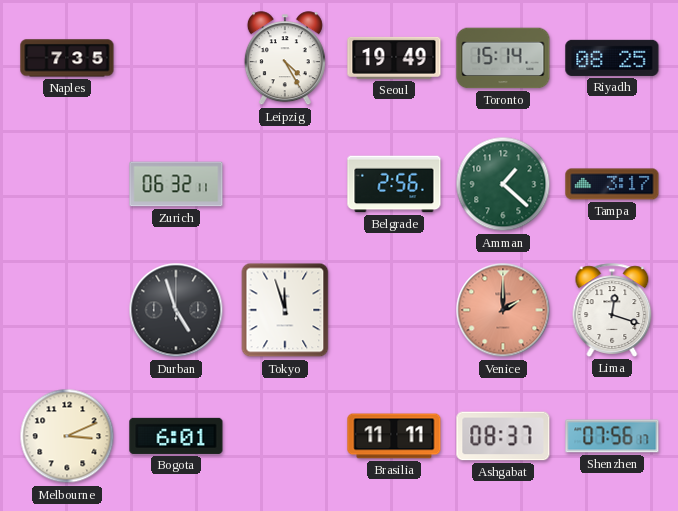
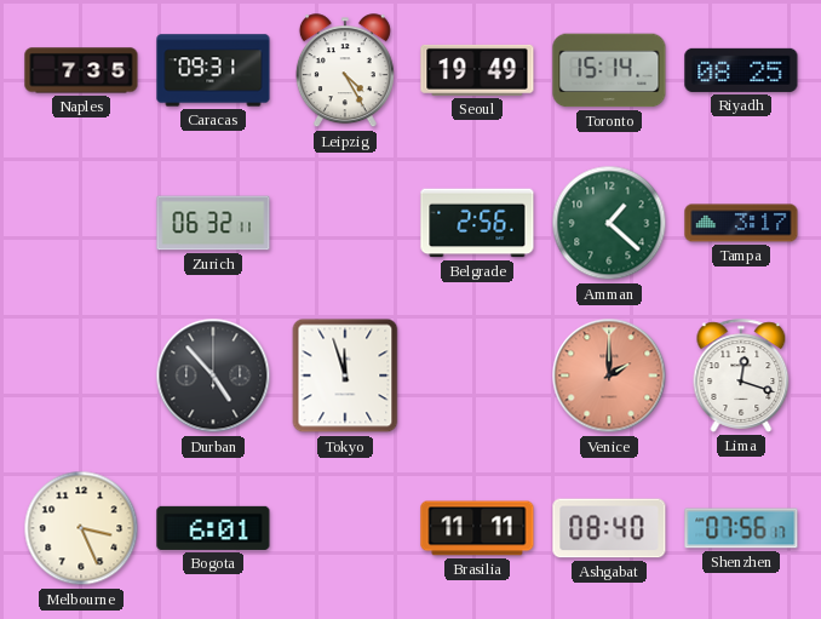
Caracas: none -> 09:31
Durban: 4:57 -> 4:53
Melbourne: 3:11 -> 3:26
Ashgabat: 08:37 -> 08:40
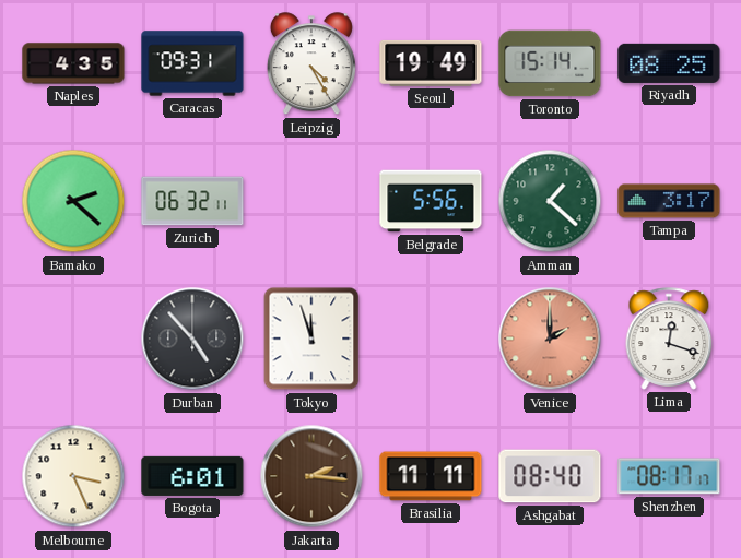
Naples: 7:35 -> 4:35
Bamako: none -> 2:22
Belgrade: 2:56 -> 5:56
Jakarta: none -> 2:16
Shenzhen: 07:56 -> 08:17
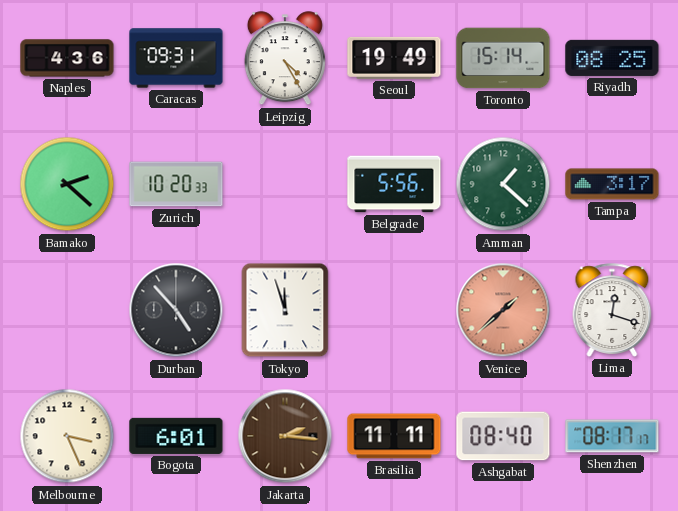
Naples: 4:35 -> 4:36
Zurich: 06:32 -> 10:20
Venice: 2:00 -> 1:38
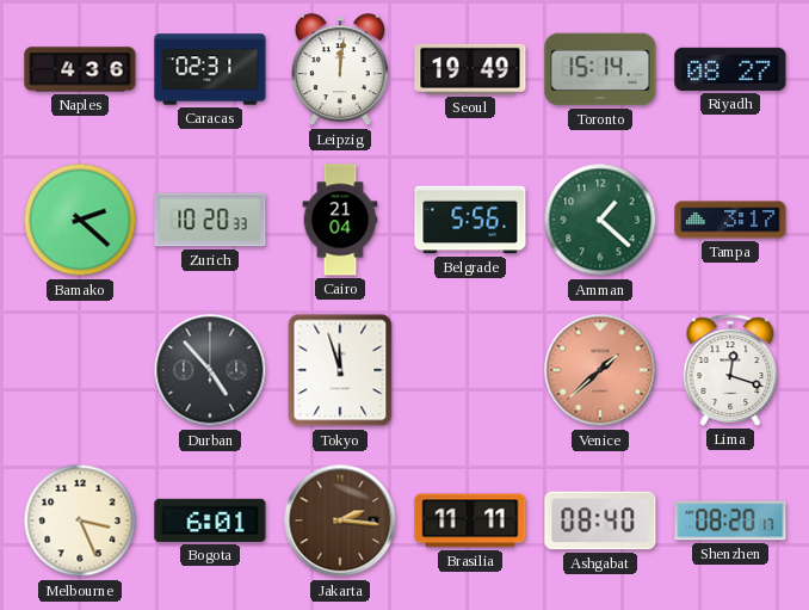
Caracas: 09:31 -> 02:31
Leipzig: 4:25 -> 12:01
Riyadh: 08:25 -> 08:27
Cairo: none -> 21:04
Shenzhen: 08:17 -> 08:20
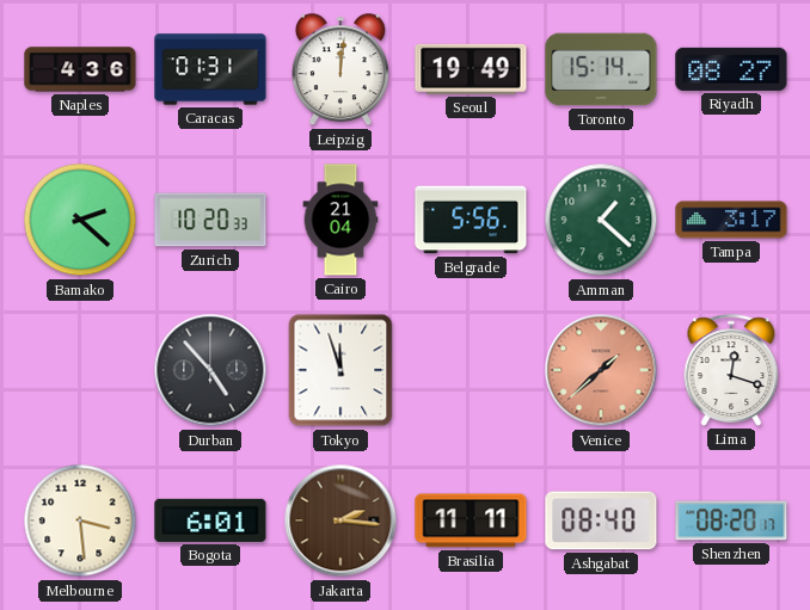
Caracas: 02:31 -> 01:31
Melbourne: 3:26 -> 3:29
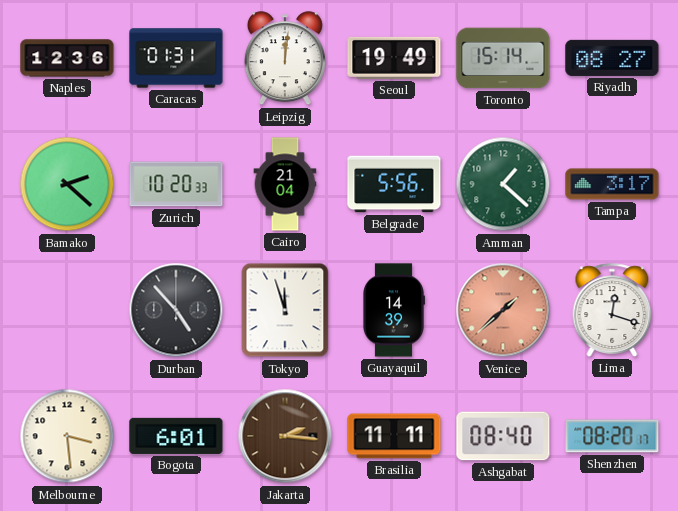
Naples: 4:36 -> 12:36
Guayaquil: none -> 14:39
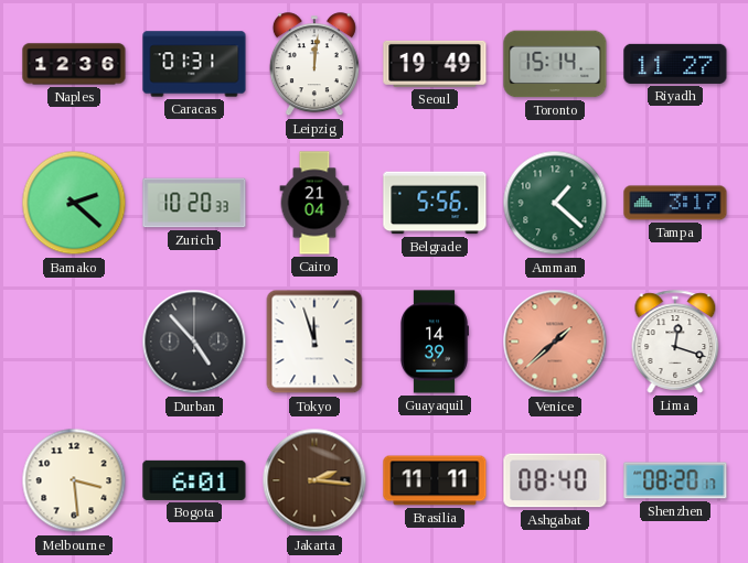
Riyadh: 08:27 -> 11:27
